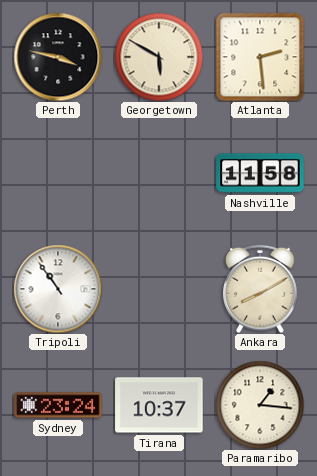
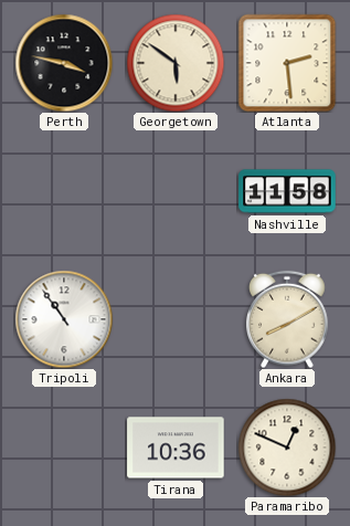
Georgetown: 5:50 -> 5:51
Sydney: 23:24 -> none
Tirana: 10:37 -> 10:36
Paramaribo: 1:16 -> 12:49
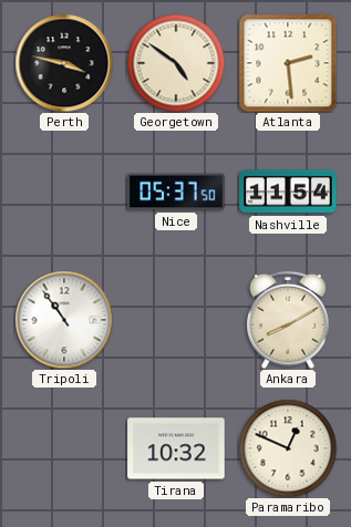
Georgetown: 5:51 -> 4:51
Nice: none -> 05:37
Nashville: 11:58 -> 11:54
Tirana: 10:36 -> 10:32
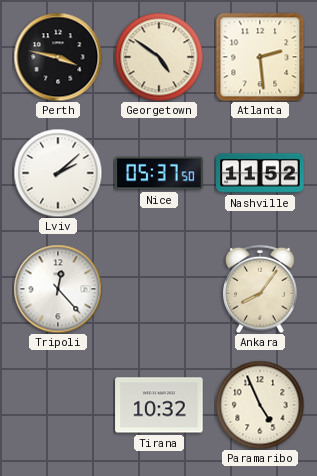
Lviv: none -> 2:08
Nashville: 11:54 -> 11:52
Tripoli: 10:54 -> 12:23
Ankara: 8:10 -> 8:06
Paramaribo: 12:49 -> 4:56
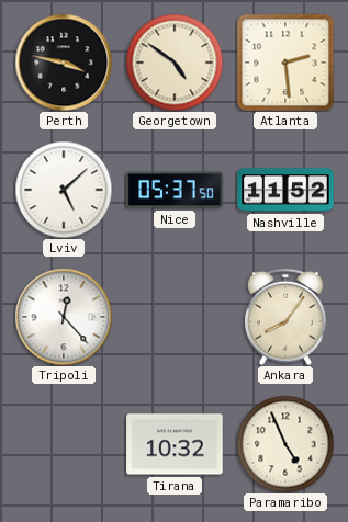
Lviv: 2:08 -> 5:08
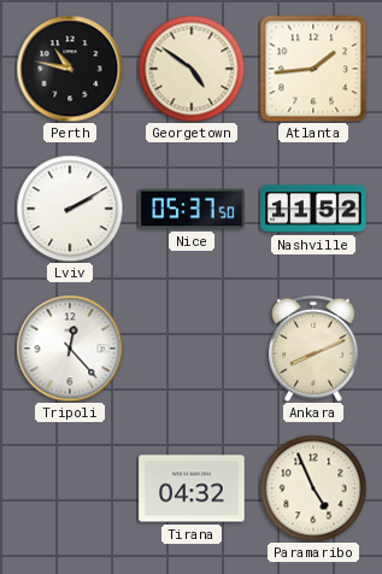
Perth: 3:47 -> 10:47
Atlanta: 2:29 -> 1:44
Lviv: 5:08 -> 2:10
Ankara: 8:06 -> 8:11
Tirana: 10:32 -> 04:32
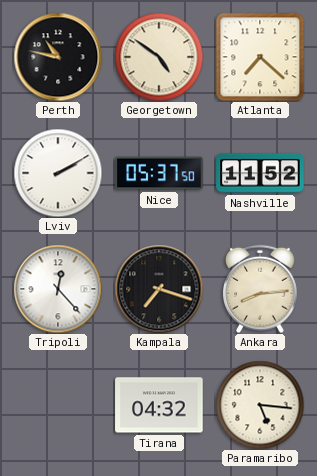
Atlanta: 1:44 -> 7:22
Kampala: none -> 7:18
Ankara: 8:11 -> 8:14
Paramaribo: 4:56 -> 5:16
